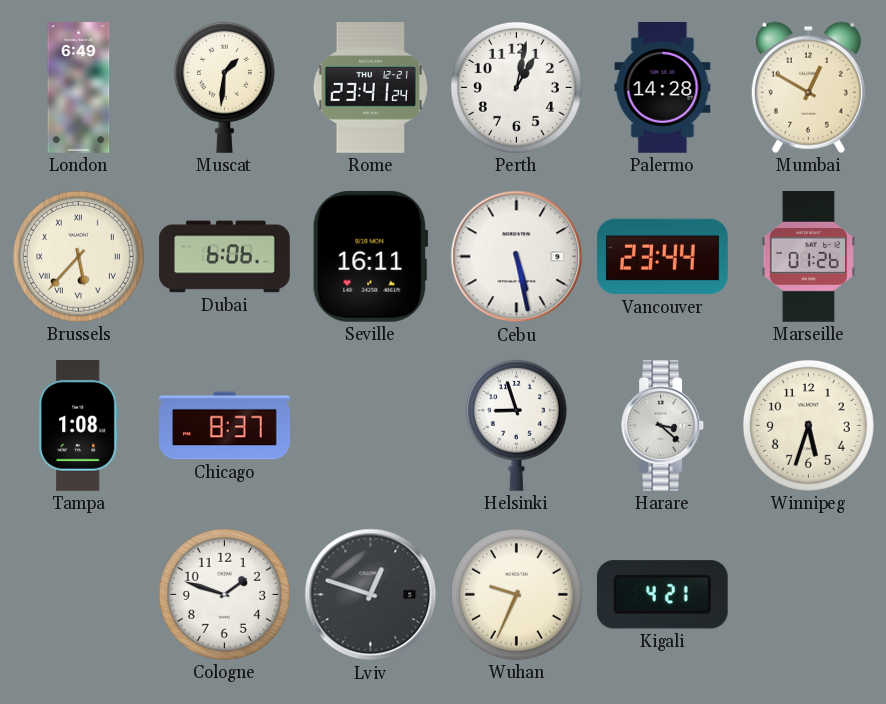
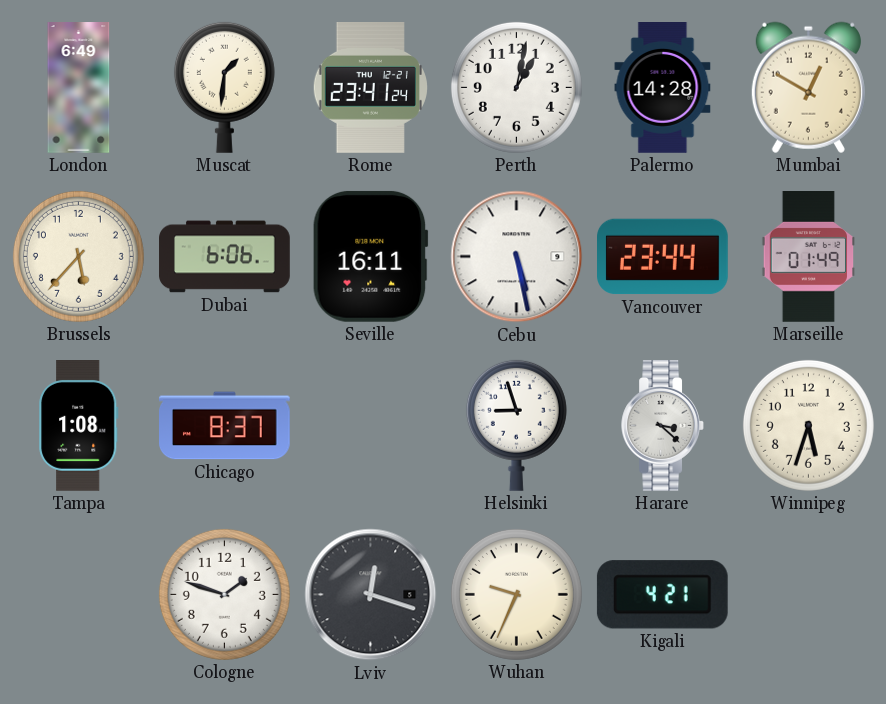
Brussels numerals: Roman -> Arabic
Marseille: 01:26 -> 01:49
Lviv: 12:48 -> 12:18
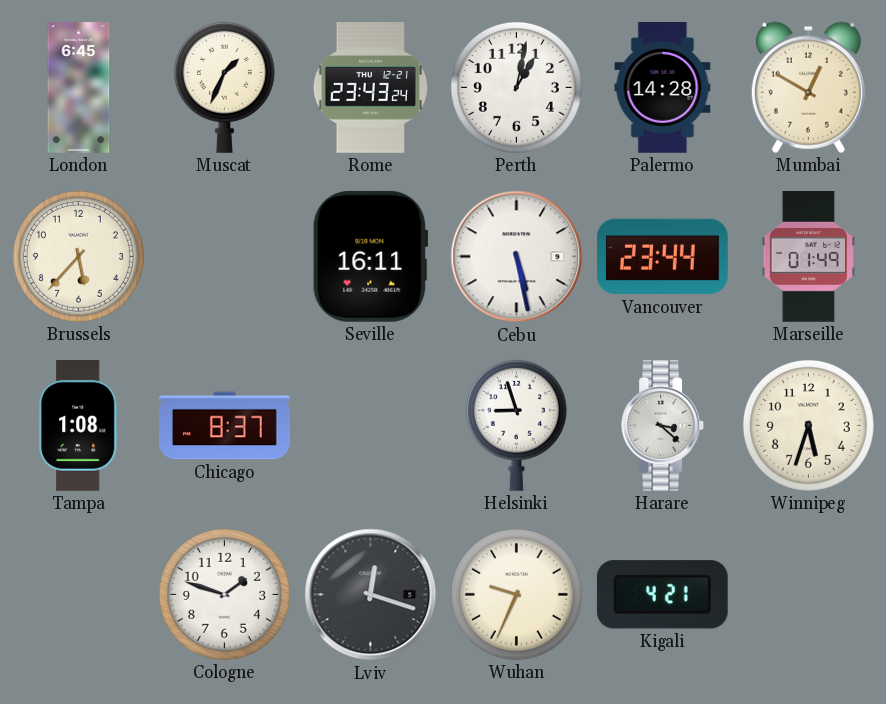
London: 6:49 -> 6:45
Muscat: 1:31 -> 1:34
Rome: 23:41 -> 23:43
Dubai: 6:06 -> none
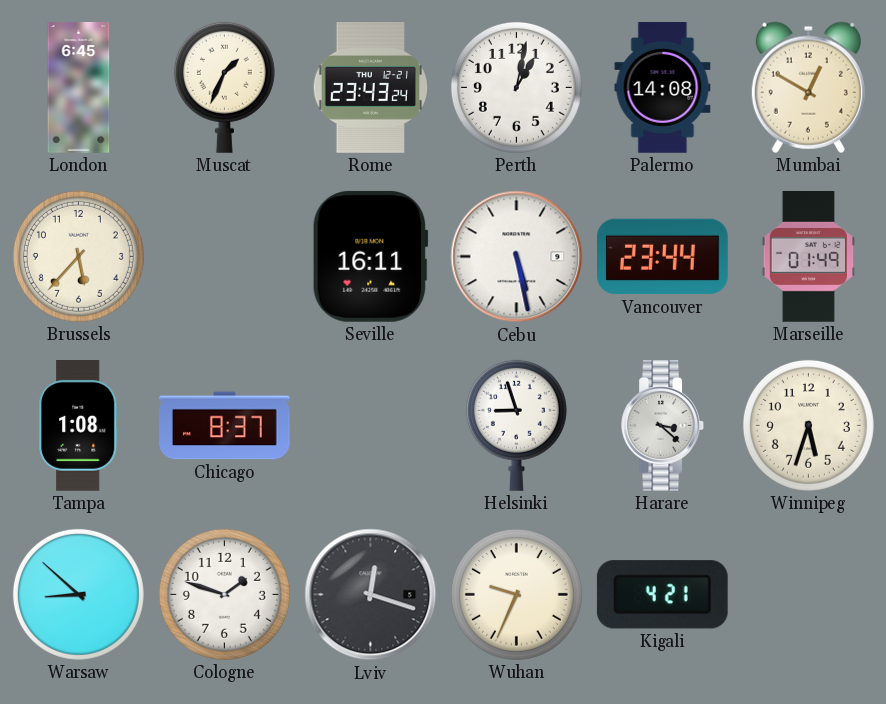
Palermo: 14:28 -> 14:08
Warsaw: none -> 8:52
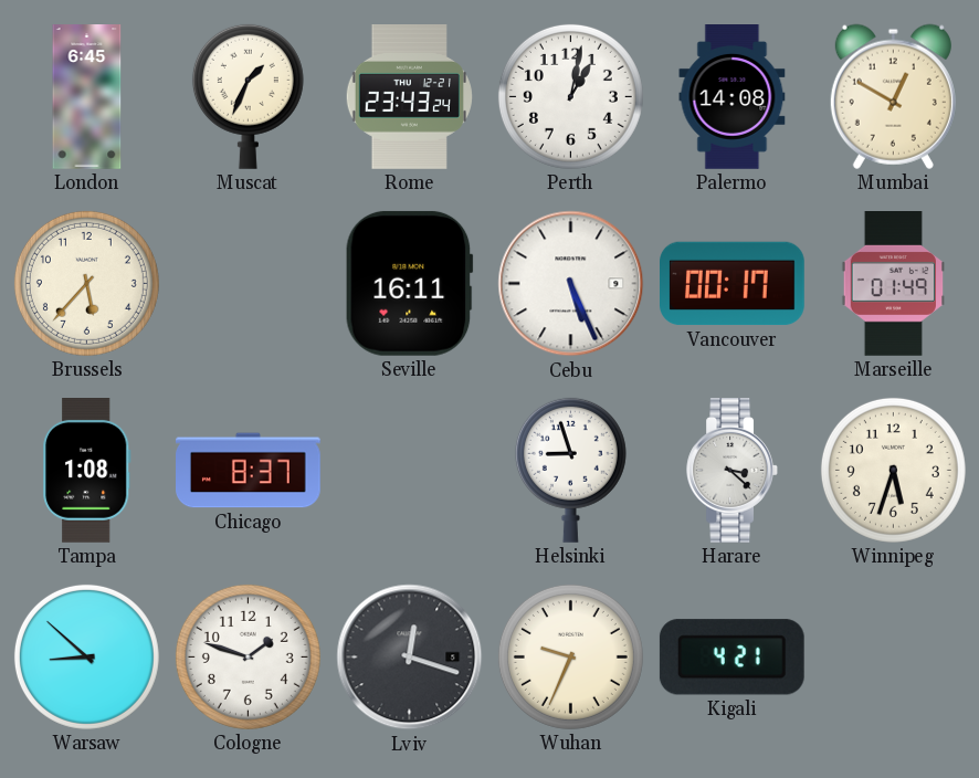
Cebu: 5:28 -> 5:26
Vancouver: 23:44 -> 00:17
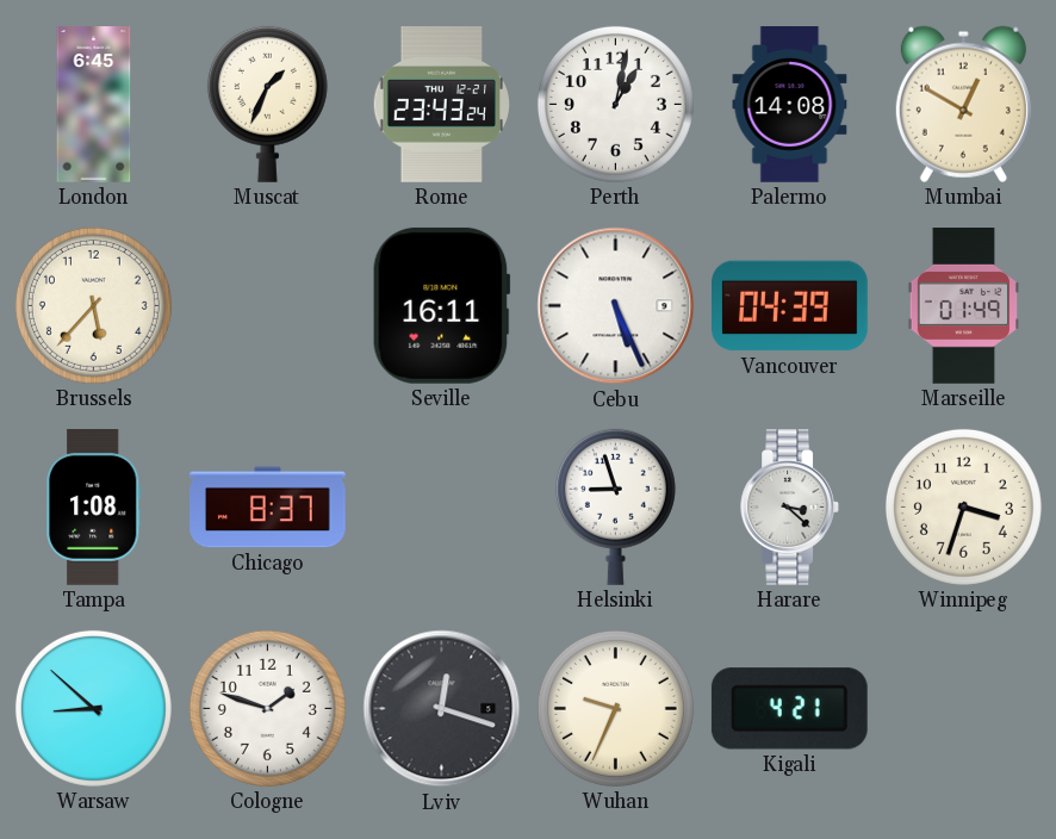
Vancouver: 00:17 -> 04:39
Winnipeg: 5:33 -> 3:33
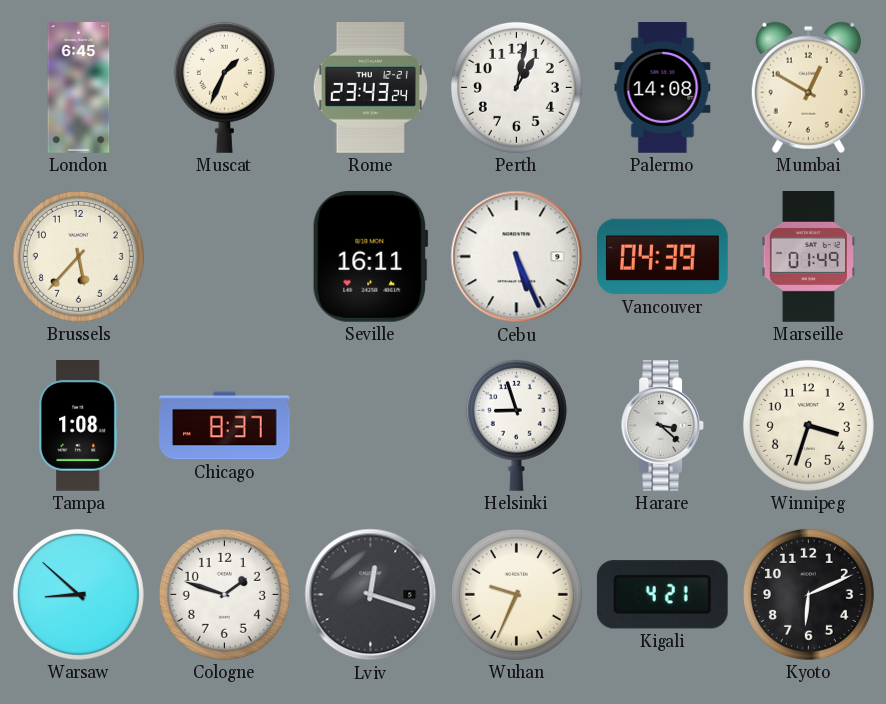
Kyoto: none -> 6:11
